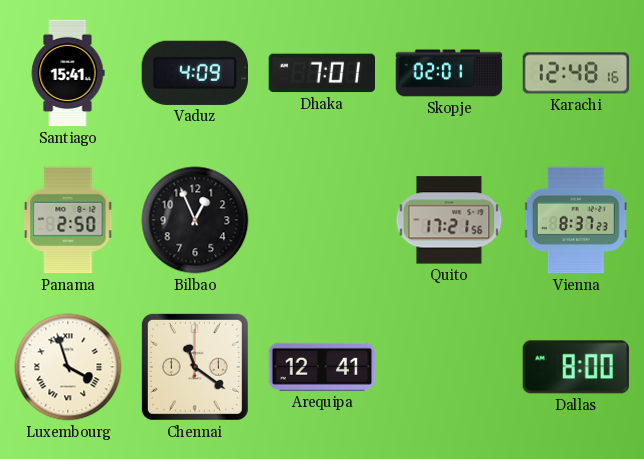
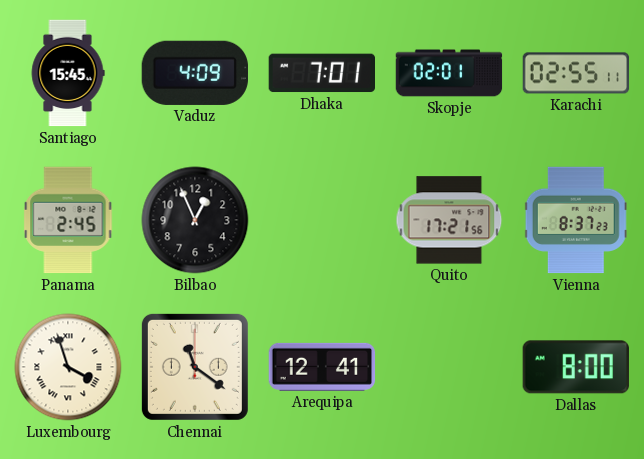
Santiago: 15:41 -> 15:45
Karachi: 12:48 -> 02:55
Panama: 2:50 -> 2:45
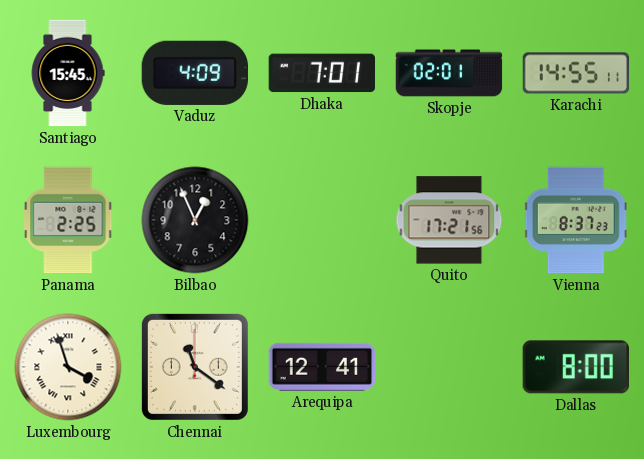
Karachi: 02:55 -> 14:55
Panama: 2:45 -> 2:25
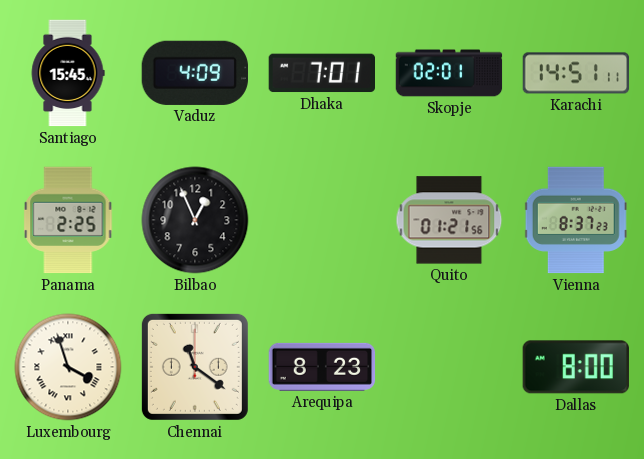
Karachi: 14:55 -> 14:51
Quito: 17:21 -> 01:21
Arequipa: 12:41 -> 8:23
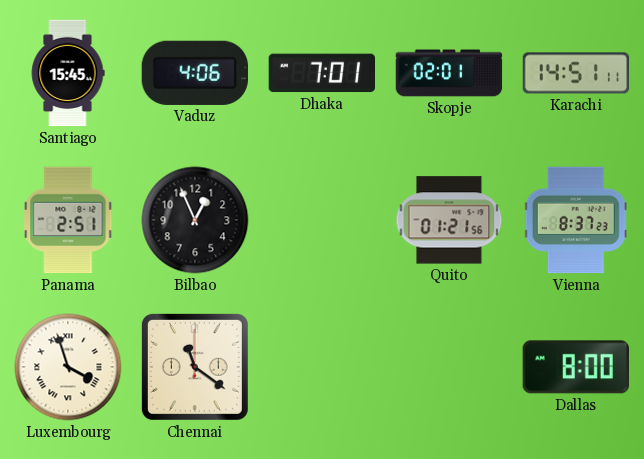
Vaduz: 4:09 -> 4:06
Panama: 2:25 -> 2:51
Arequipa: 8:23 -> none
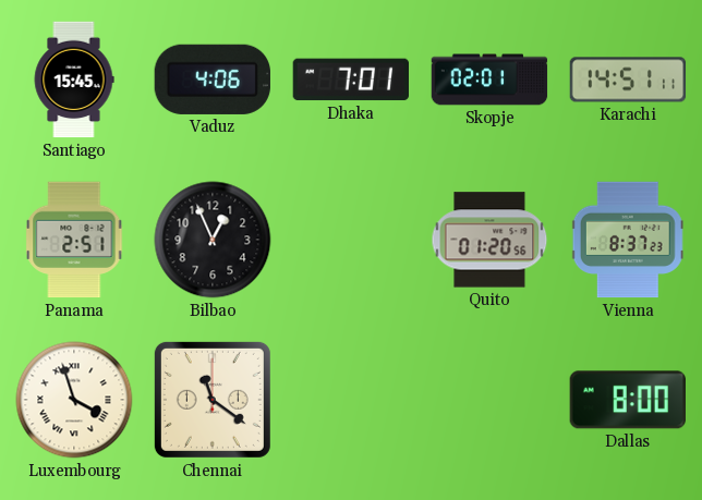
Quito: 01:21 -> 01:20
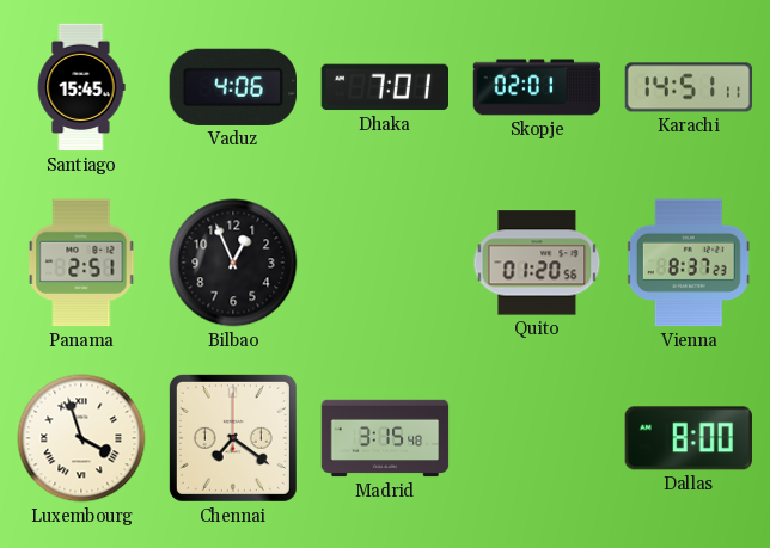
Chennai: 11:21 -> 7:21
Madrid: none -> 3:15
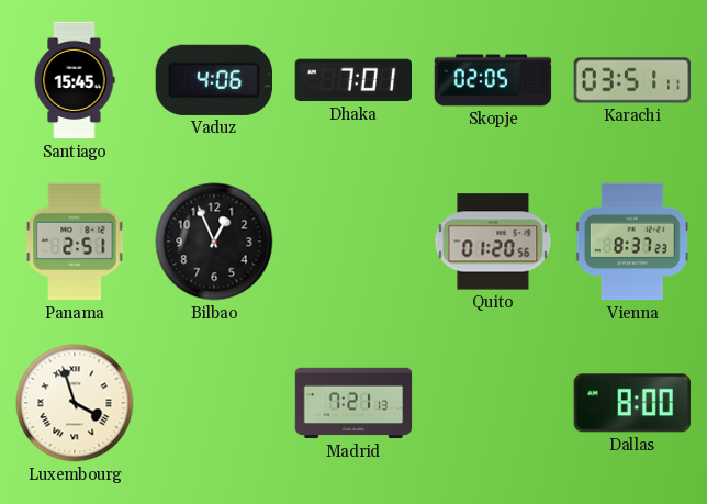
Skopje: 02:01 -> 02:05
Karachi: 14:51 -> 03:51
Chennai: 7:21 -> none
Madrid: 3:15 -> 7:21
